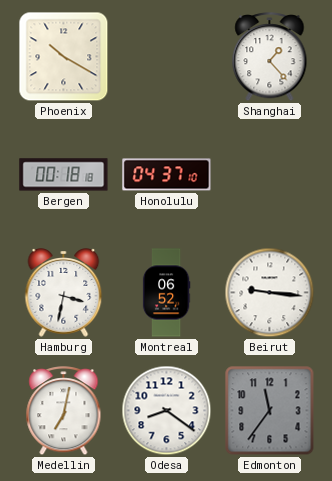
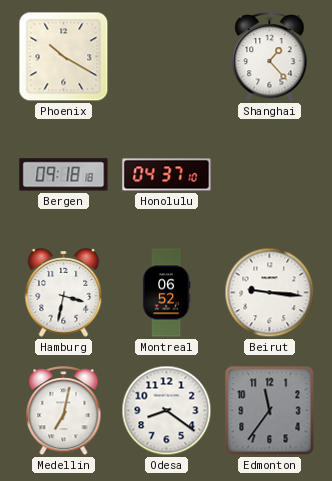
Bergen: 00:18 -> 09:18
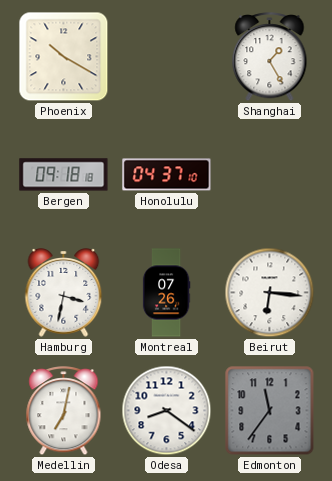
Shanghai: 1:23 -> 1:25
Montreal: 06:52 -> 07:26
Beirut: 9:16 -> 6:16
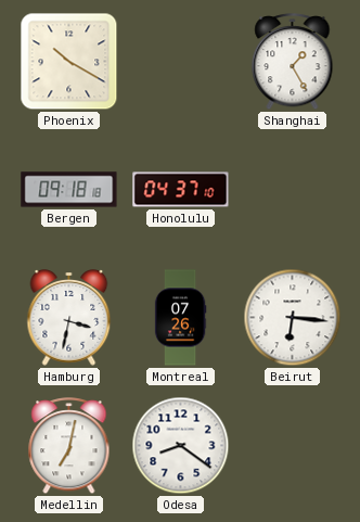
Edmonton: 11:36 -> none
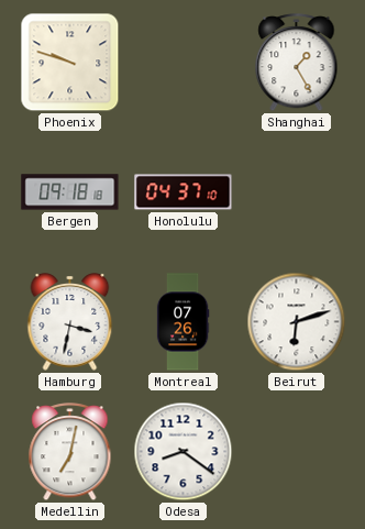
Phoenix: 10:20 -> 9:48
Beirut: 6:16 -> 6:12
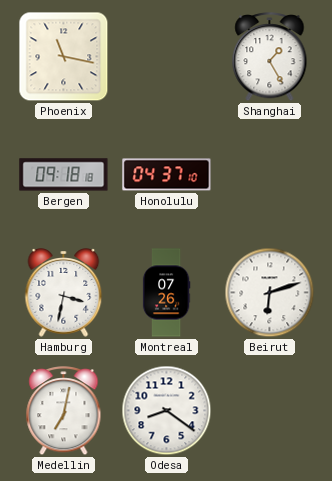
Phoenix: 9:48 -> 11:17
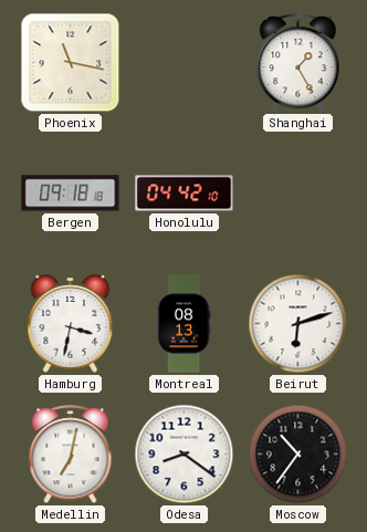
Honolulu: 04:37 -> 04:42
Montreal: 07:26 -> 08:13
Moscow: none -> 10:36
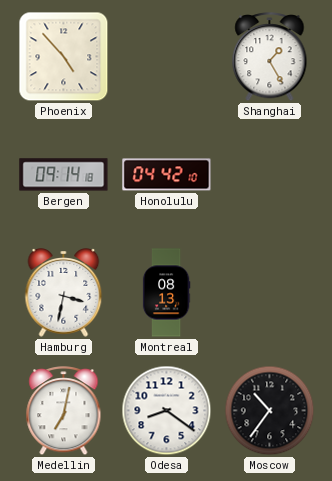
Phoenix: 11:17 -> 4:53
Bergen: 09:18 -> 09:14
Beirut: 6:12 -> none
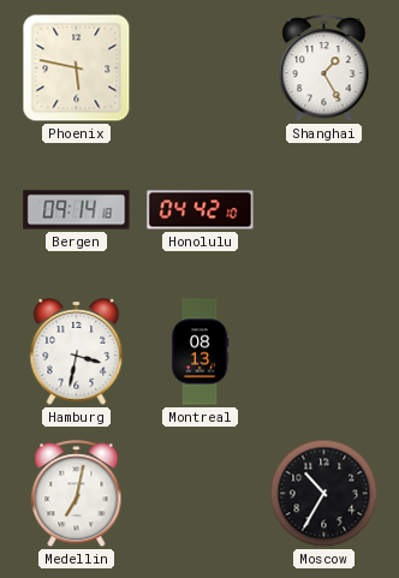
Phoenix: 4:53 -> 5:47
Odesa: 8:21 -> none
Moscow: 10:36 -> 10:35
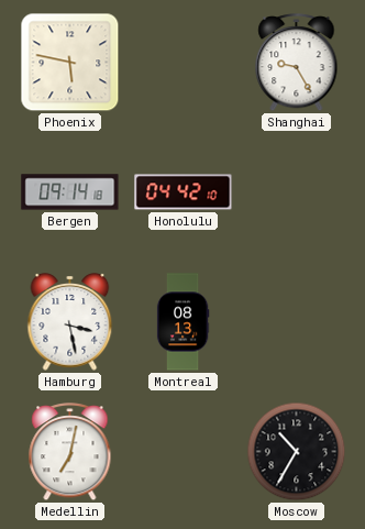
Shanghai: 1:25 -> 9:25
Hamburg: 3:32 -> 3:28
